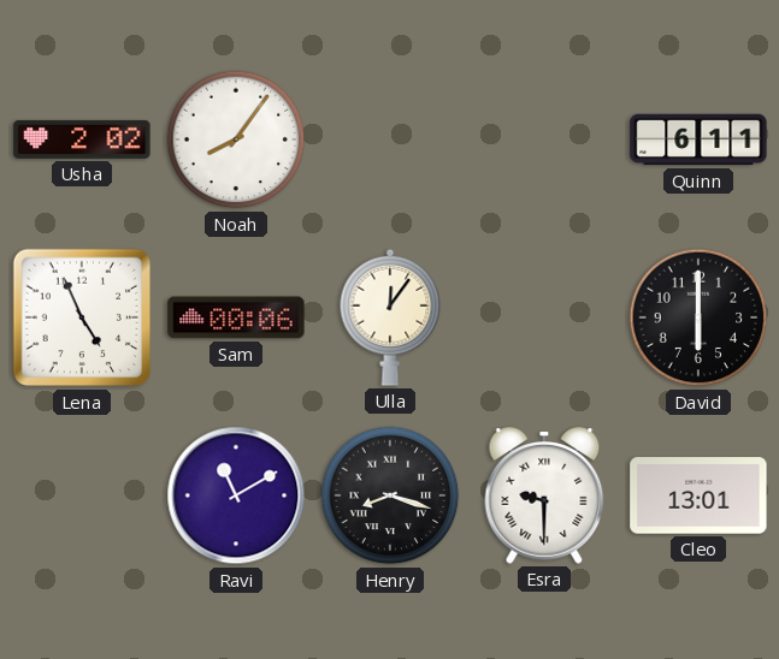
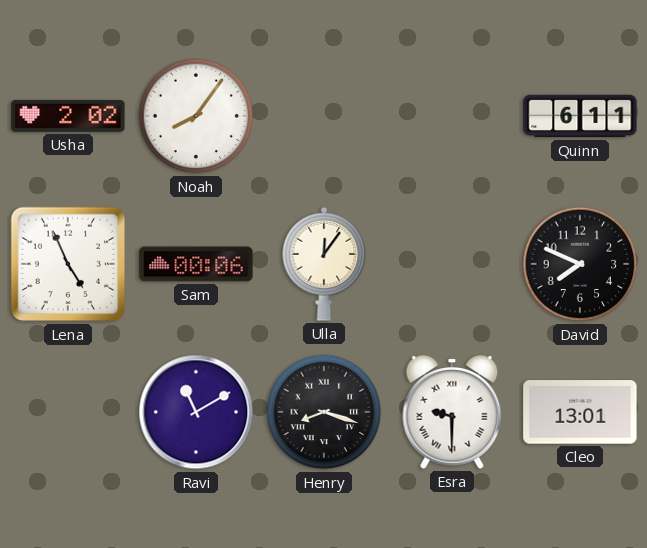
David: 6:00 -> 7:49
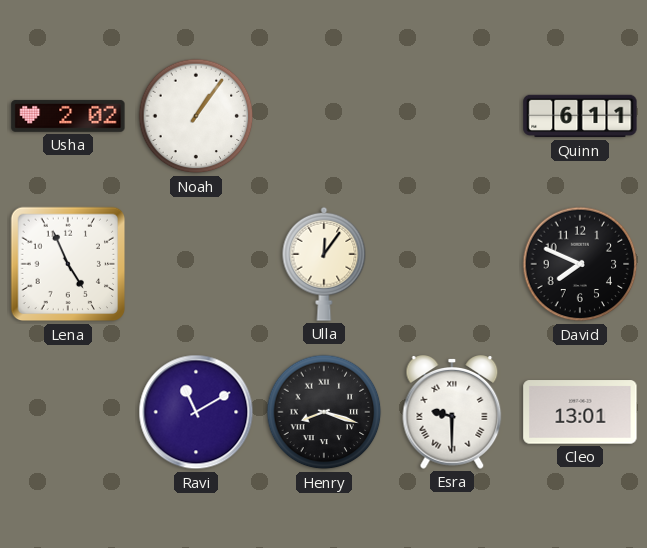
Noah: 8:06 -> 1:06
Sam: 00:06 -> none
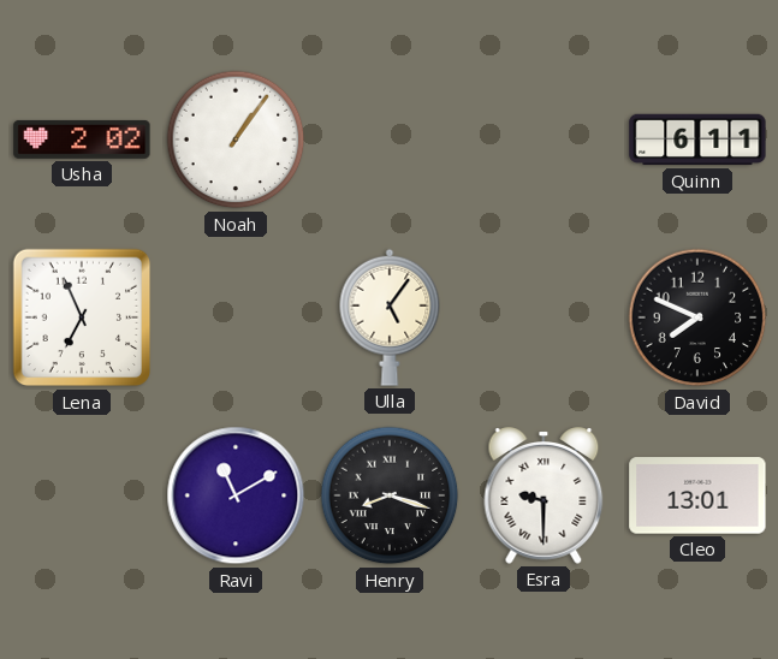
Lena: 4:56 -> 6:56
Ulla: 12:06 -> 5:06
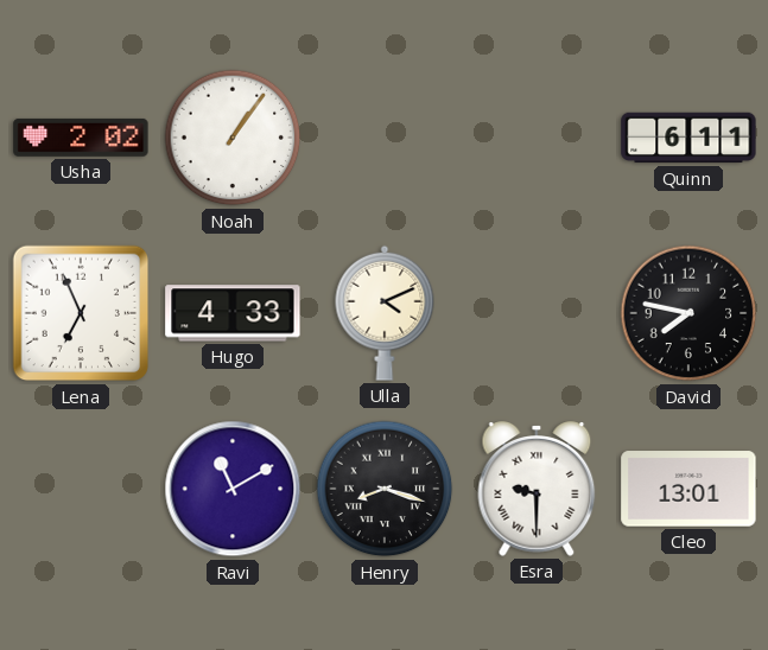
Hugo: none -> 4:33
Ulla: 5:06 -> 4:11
David: 7:49 -> 7:47
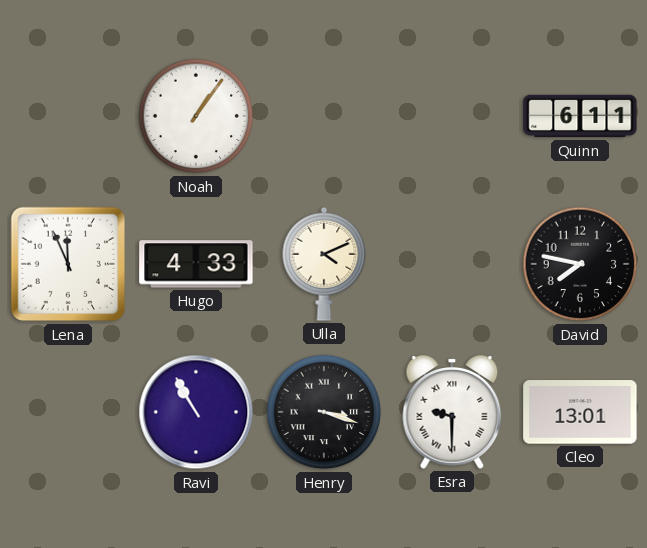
Usha: 2:02 -> none
Lena: 6:56 -> 11:56
Ravi: 11:10 -> 10:55
Henry: 8:18 -> 3:18
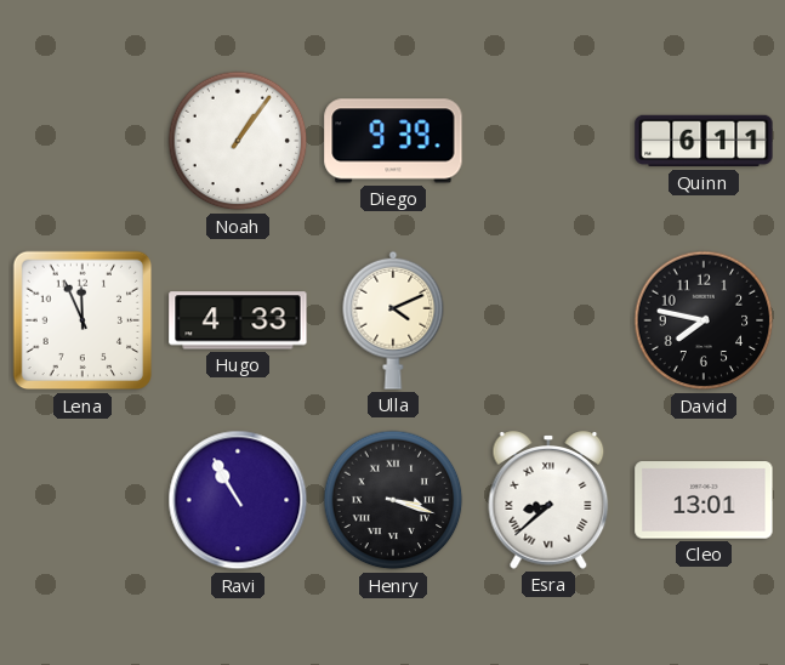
Diego: none -> 9:39
Esra: 9:30 -> 8:38
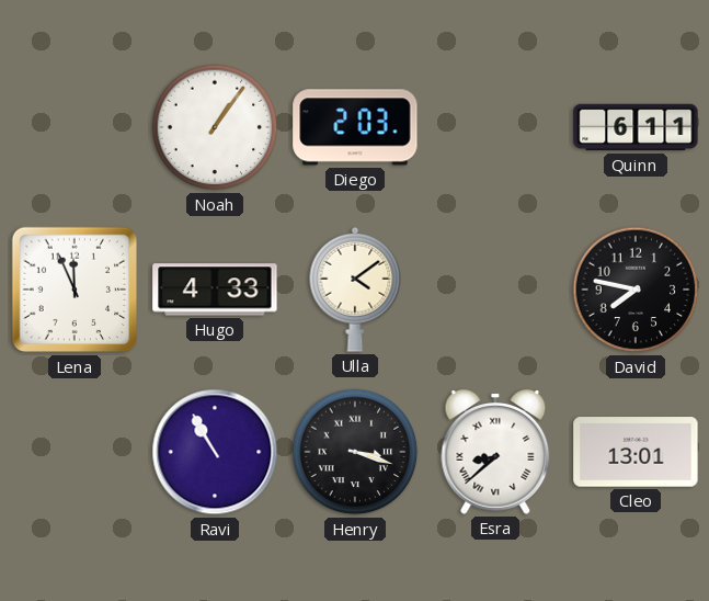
Diego: 9:39 -> 2:03
Ulla: 4:11 -> 4:09
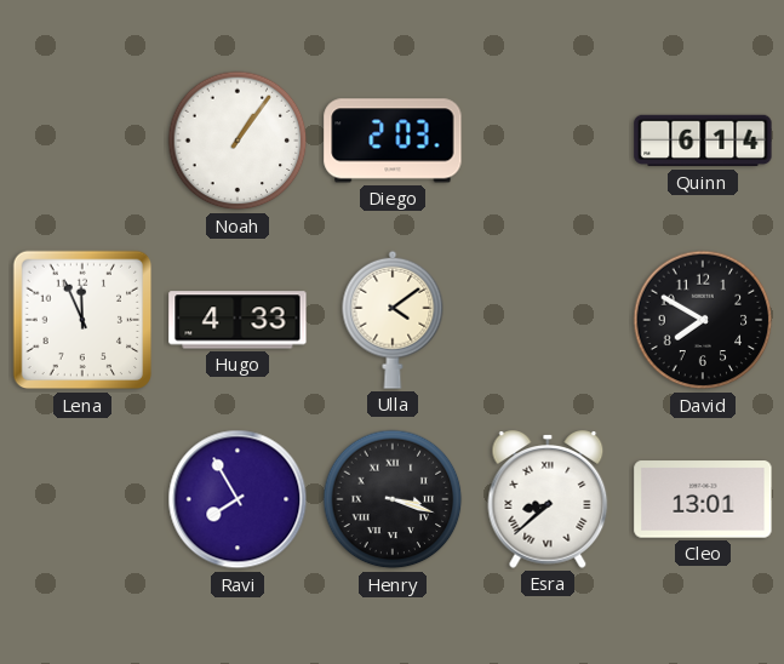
Quinn: 6:11 -> 6:14
David: 7:47 -> 7:50
Ravi: 10:55 -> 7:55
